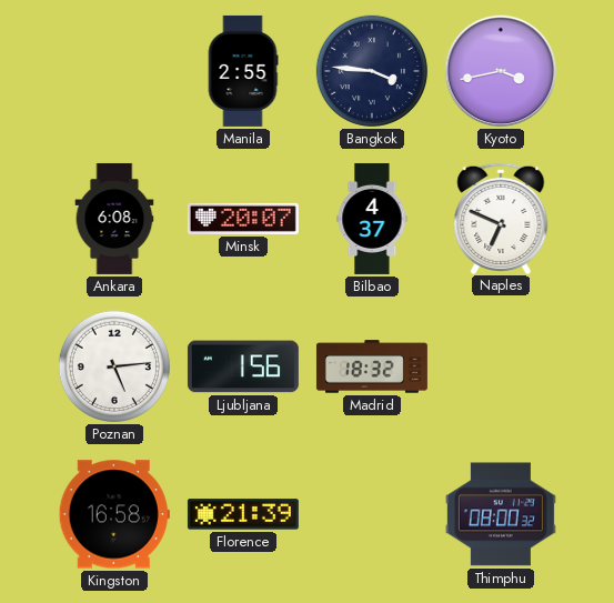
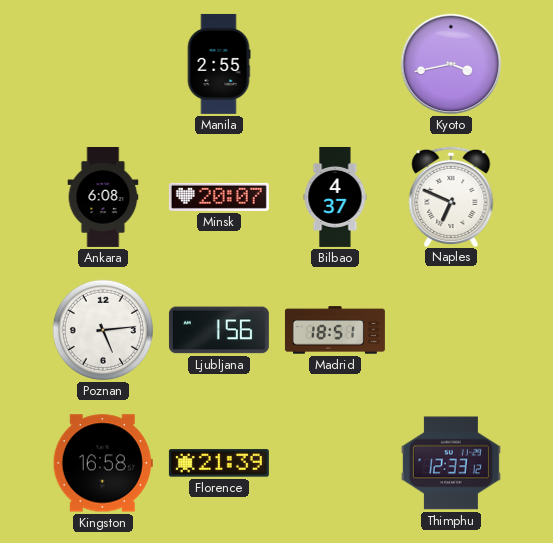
Bangkok: 3:46 -> none
Madrid: 18:32 -> 18:51
Thimphu: 08:00 -> 12:33
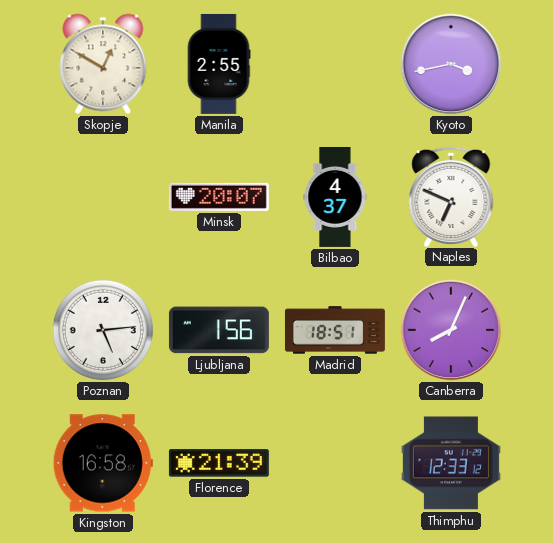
Skopje: none -> 12:50
Ankara: 6:08 -> none
Canberra: none -> 8:04
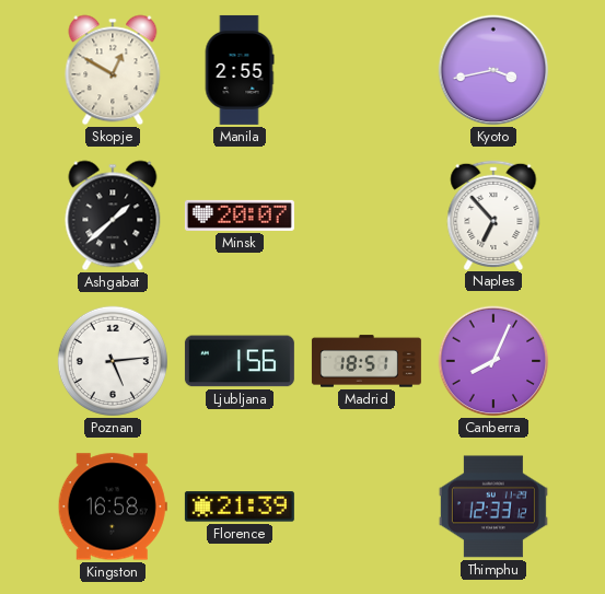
Ashgabat: none -> 1:38
Bilbao: 4:37 -> none
Naples: 6:49 -> 6:53
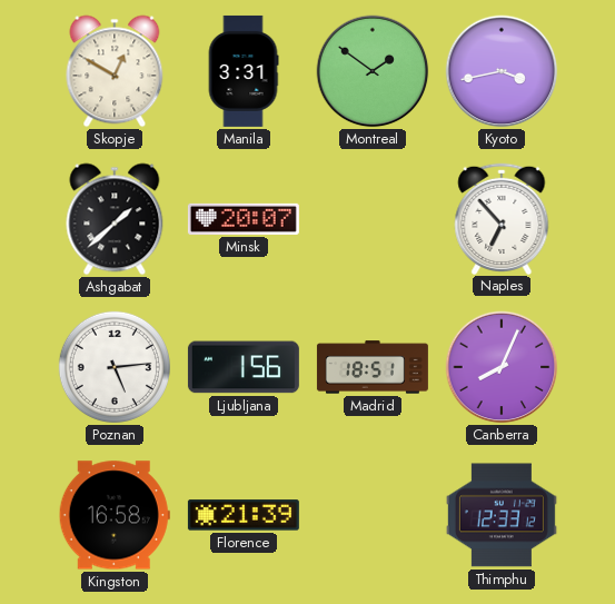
Manila: 2:55 -> 3:31
Montreal: none -> 1:51
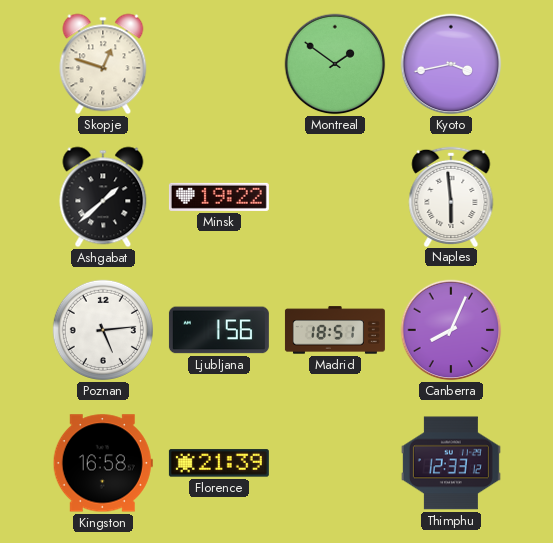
Skopje: 12:50 -> 12:48
Manila: 3:31 -> none
Minsk: 20:07 -> 19:22
Naples: 6:53 -> 5:59
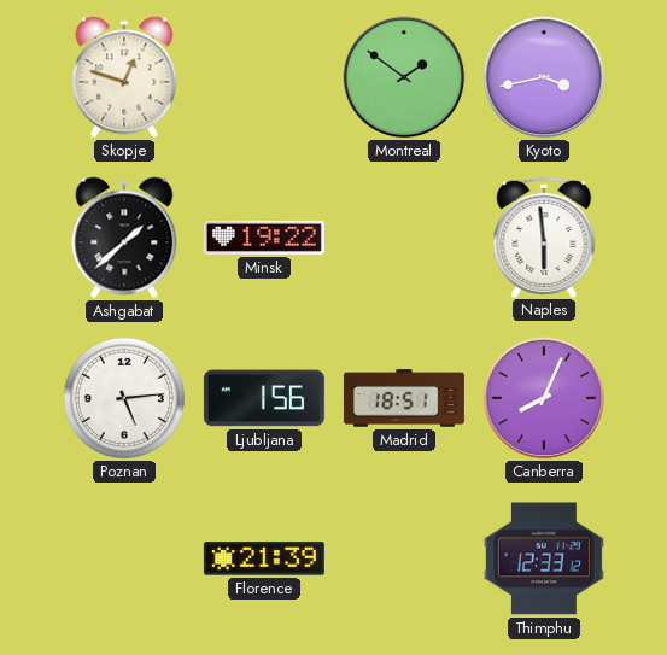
Kingston: 16:58 -> none
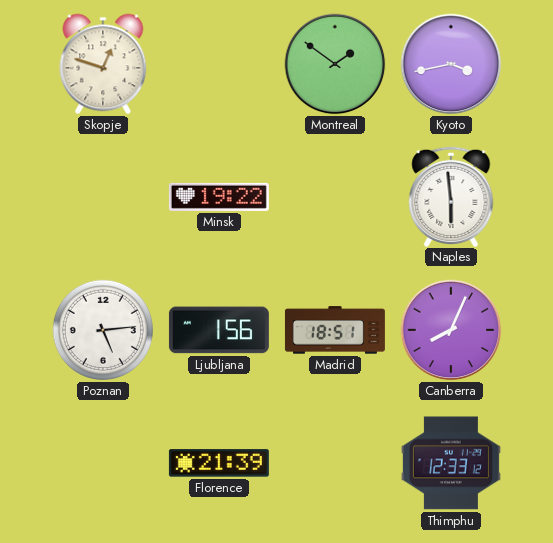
Ashgabat: 1:38 -> none
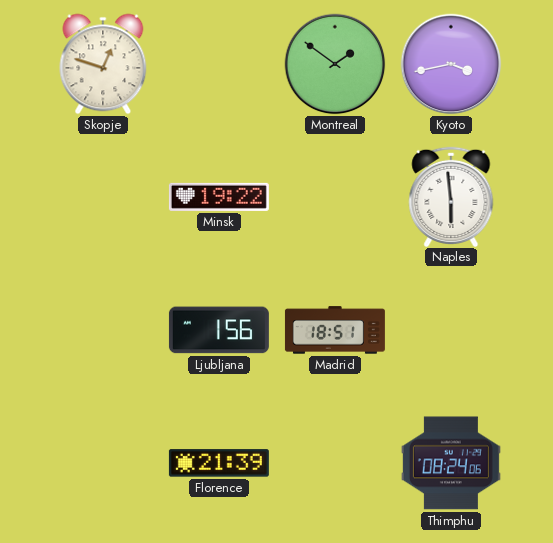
Poznan: 5:14 -> none
Canberra: 8:04 -> none
Thimphu: 12:33 -> 08:24
